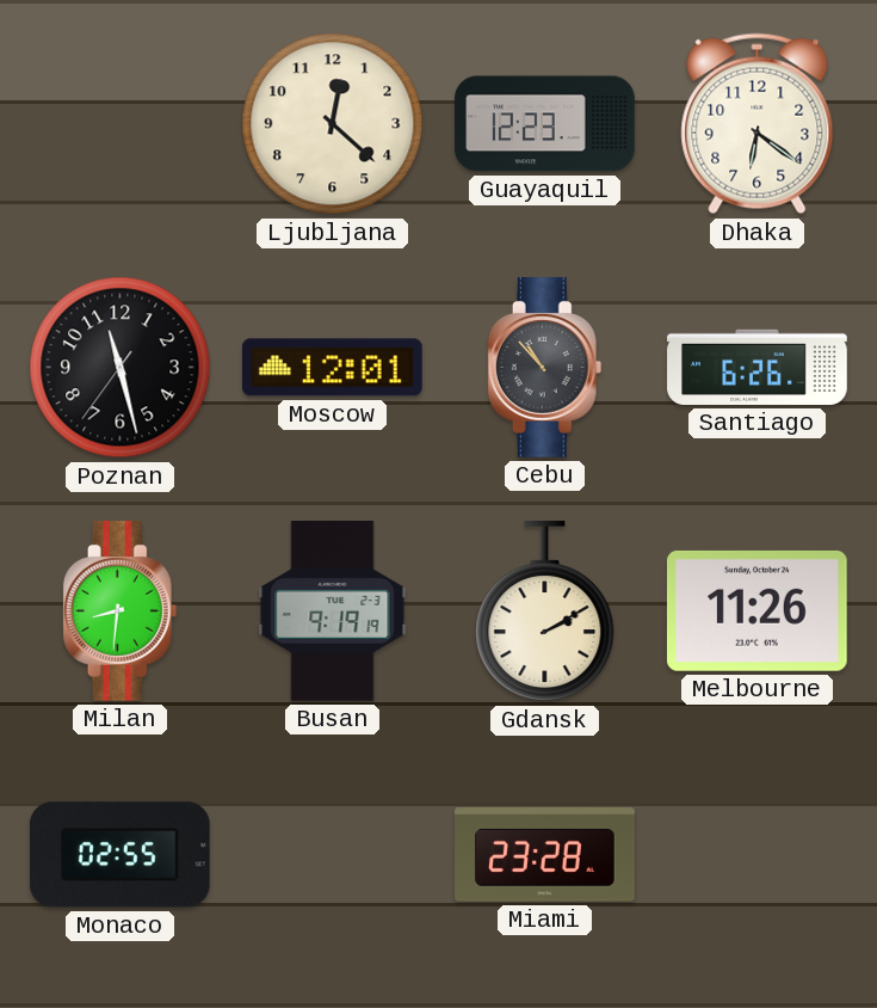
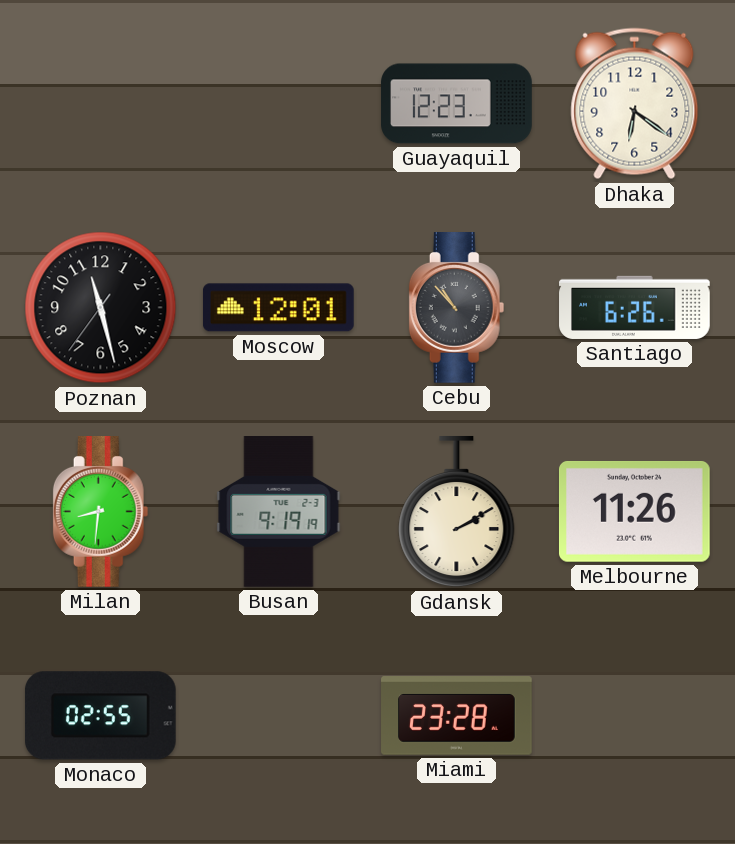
Ljubljana: 12:22 -> none
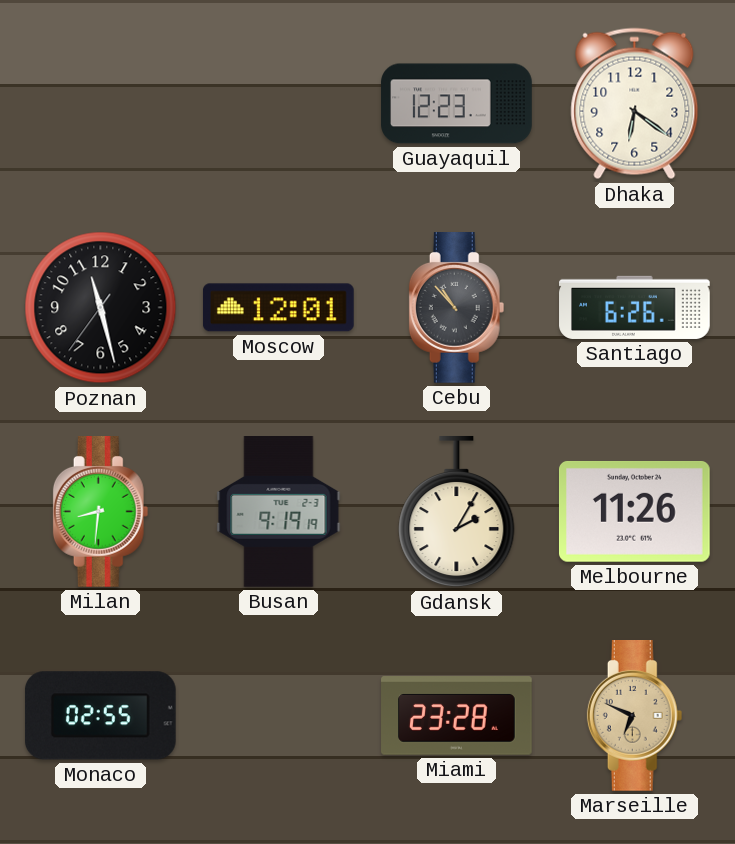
Gdansk: 2:10 -> 2:05
Marseille: none -> 6:49
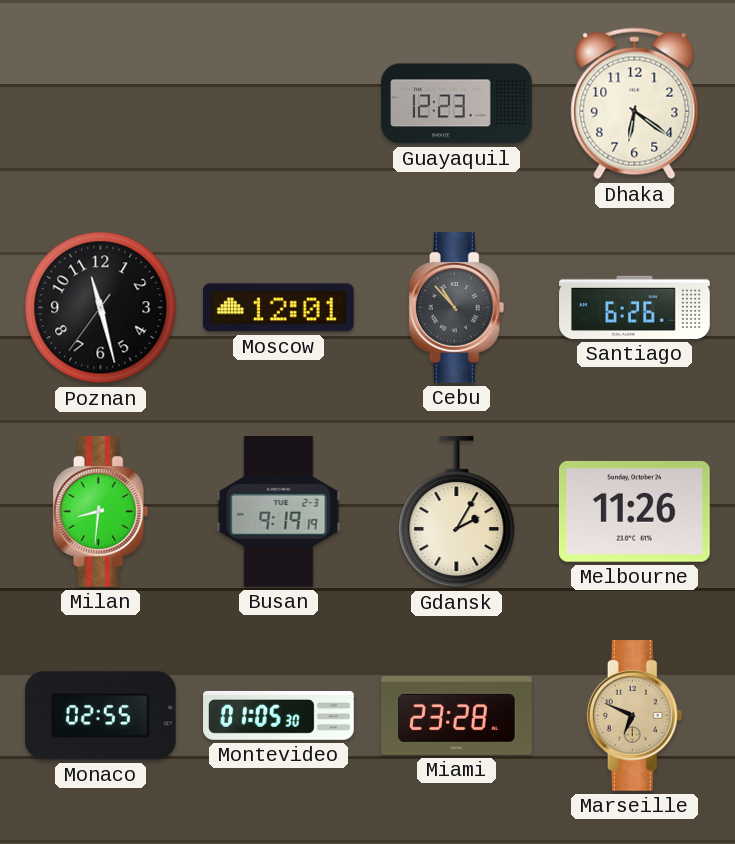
Montevideo: none -> 01:05
